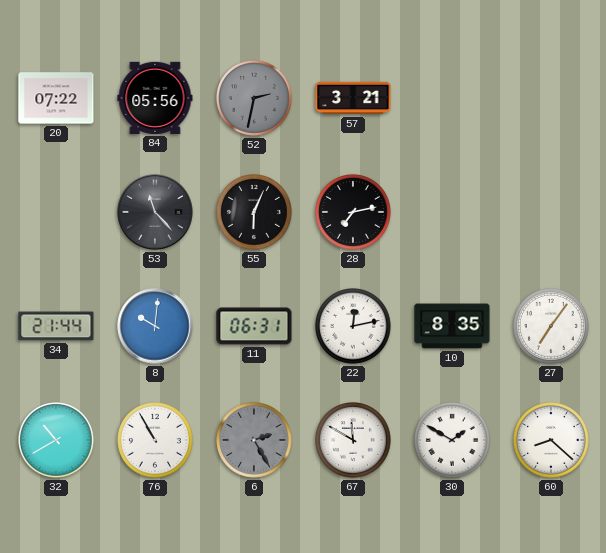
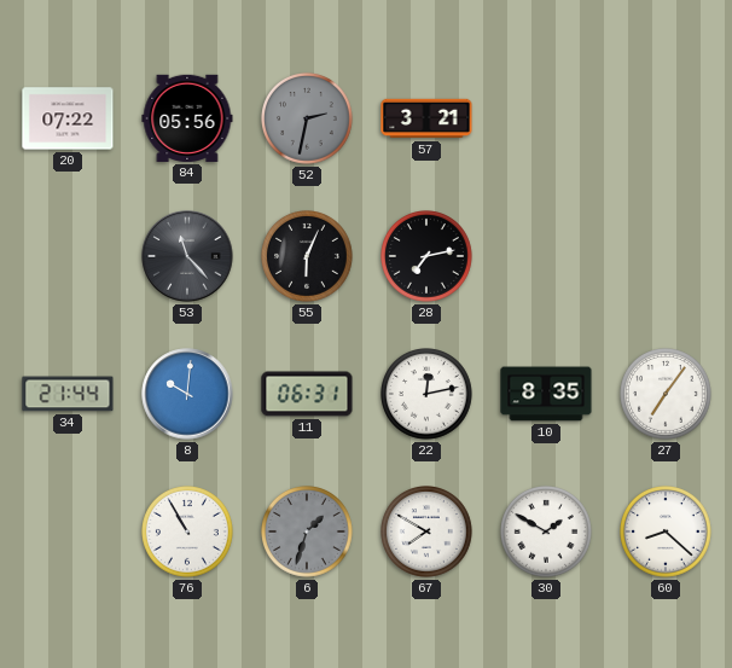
32: 10:40 -> none
6: 2:25 -> 1:33
67: 11:50 -> 7:50
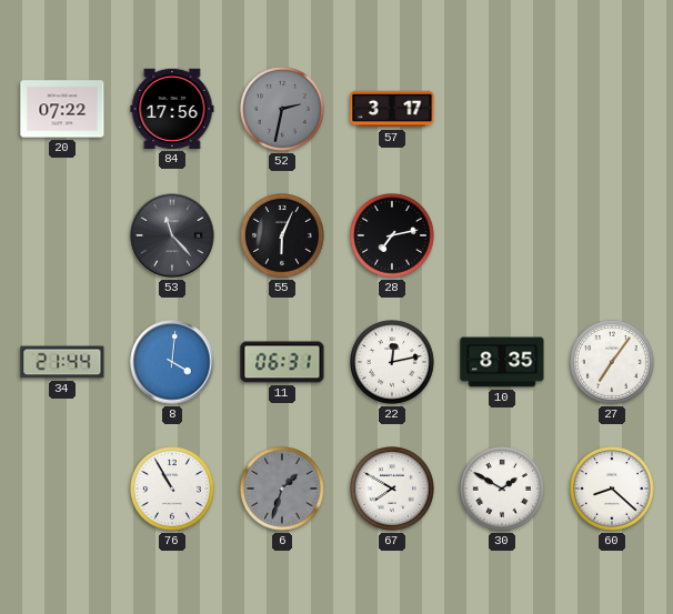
84: 05:56 -> 17:56
57: 3:21 -> 3:17
8: 10:01 -> 4:01
